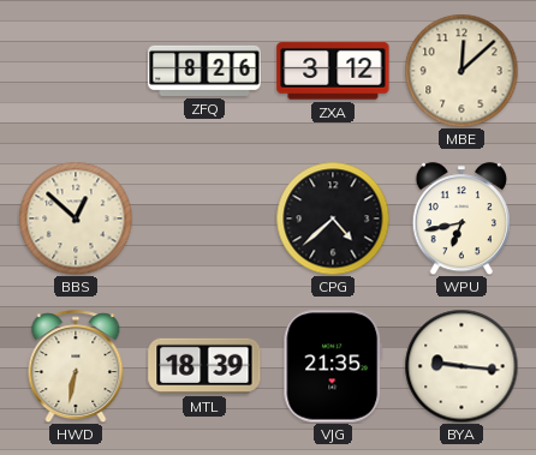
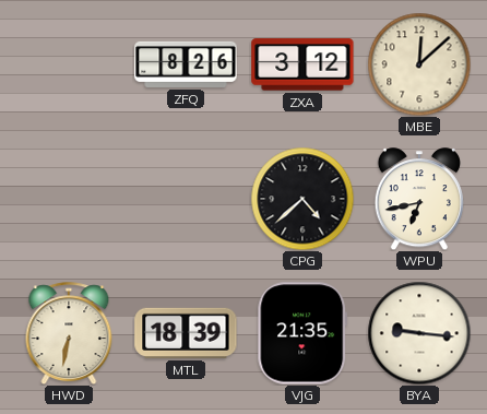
BBS: 12:52 -> none
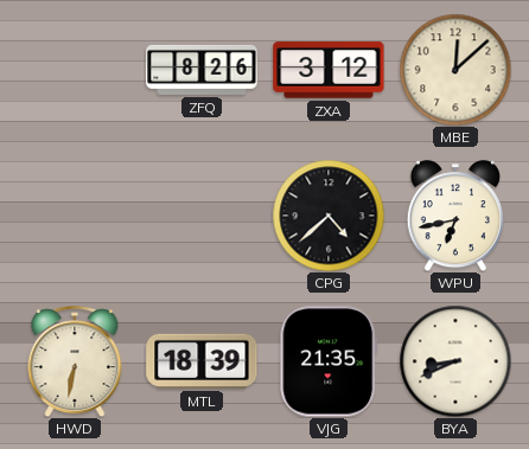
BYA: 9:16 -> 8:41
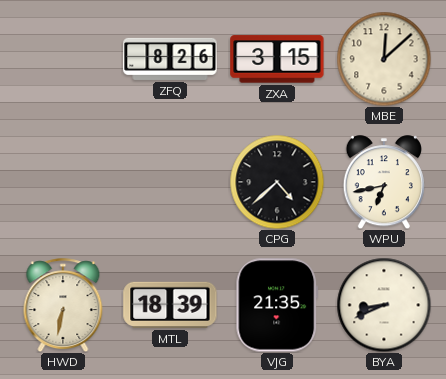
ZXA: 3:12 -> 3:15
